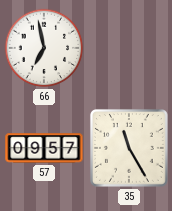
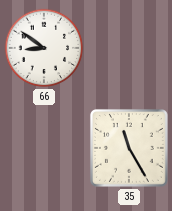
66: 6:58 -> 8:51
57: 09:57 -> none
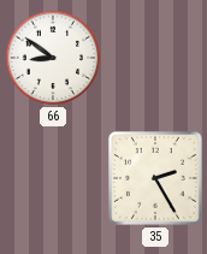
35: 11:25 -> 2:25
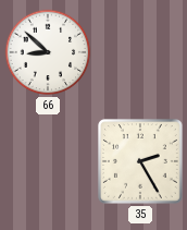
66: 8:51 -> 8:52
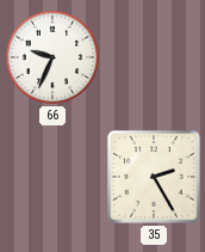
66: 8:52 -> 9:34
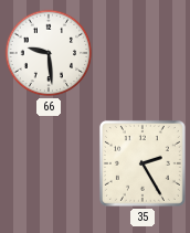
66: 9:34 -> 9:29
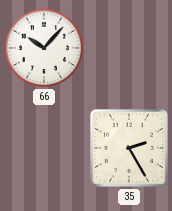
66: 9:29 -> 10:07
